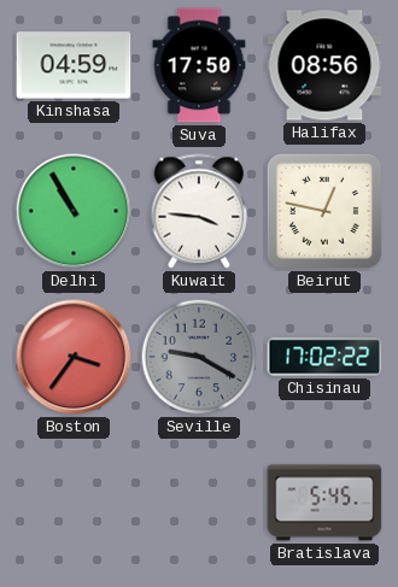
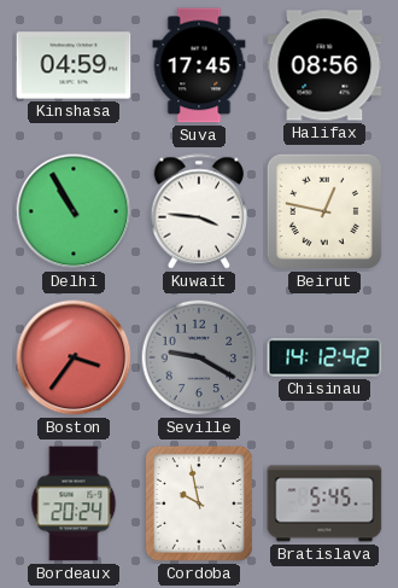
Suva: 17:50 -> 17:45
Chisinau: 17:02 -> 14:12
Bordeaux: none -> 20:24
Cordoba: none -> 9:58
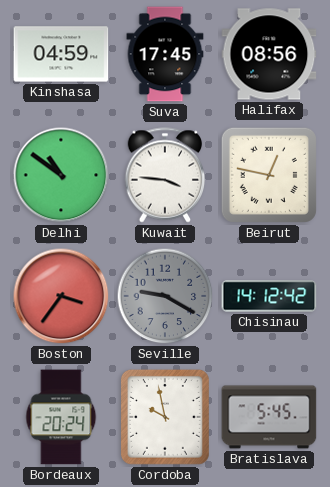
Delhi: 10:55 -> 10:51
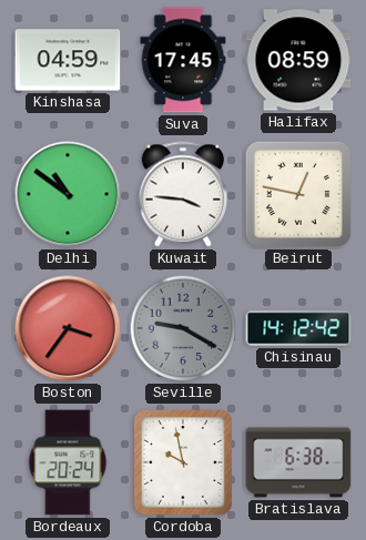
Halifax: 08:56 -> 08:59
Bratislava: 5:45 -> 6:38
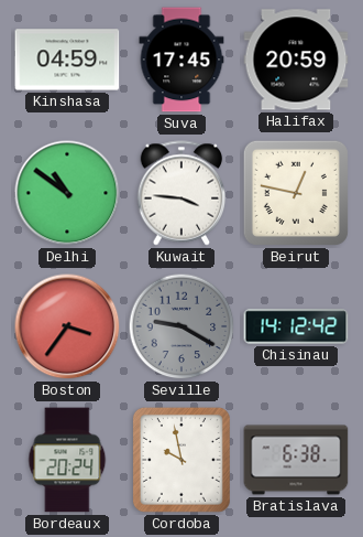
Halifax: 08:59 -> 20:59
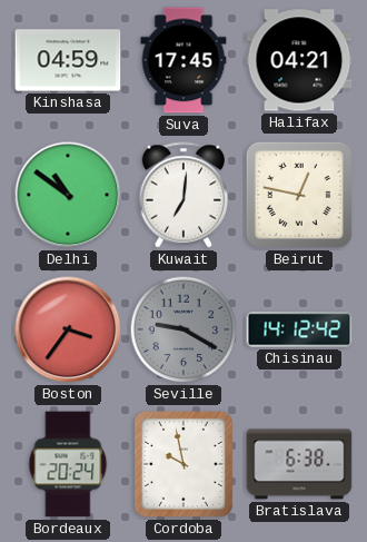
Halifax: 20:59 -> 04:21
Kuwait: 3:46 -> 7:01
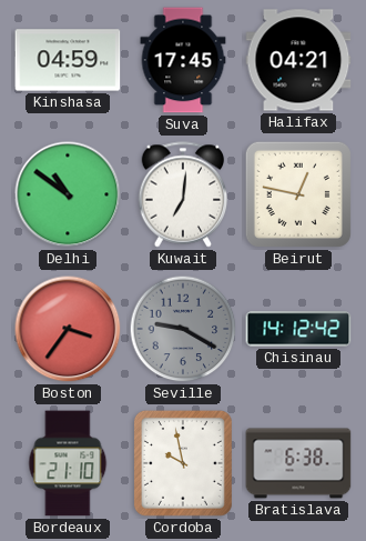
Bordeaux: 20:24 -> 21:10
